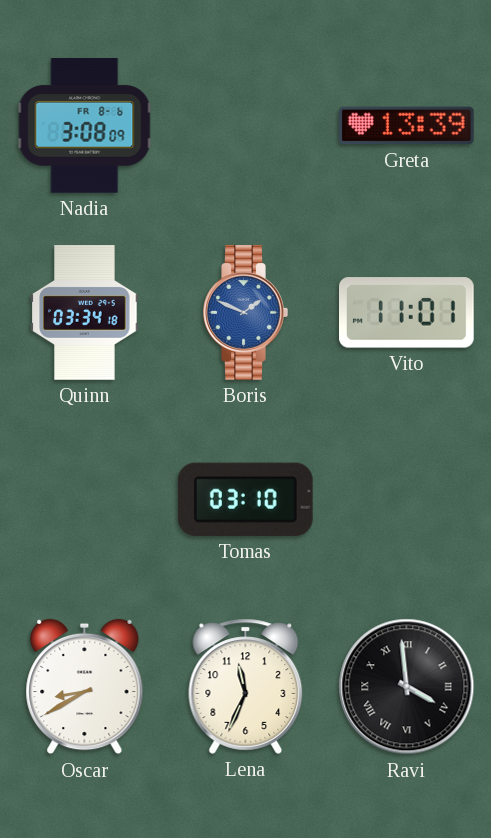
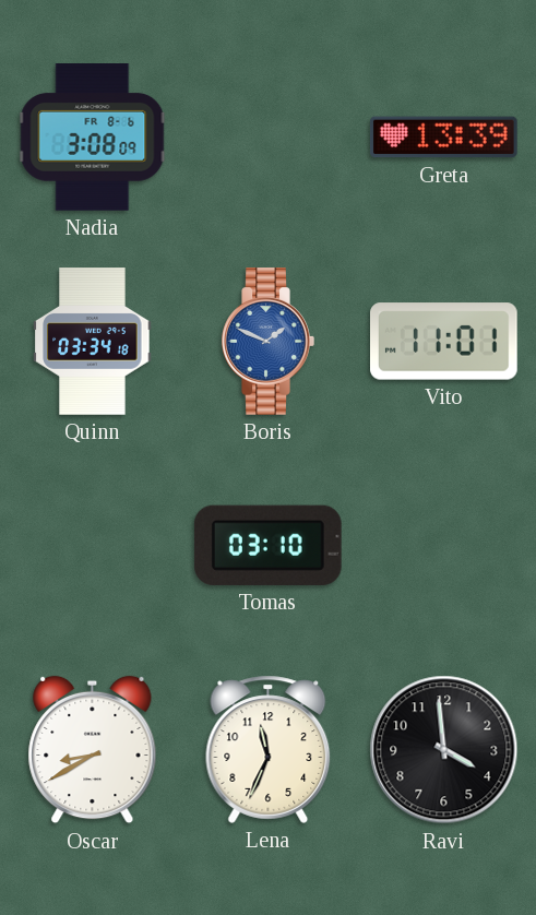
Ravi numerals: Roman -> Arabic
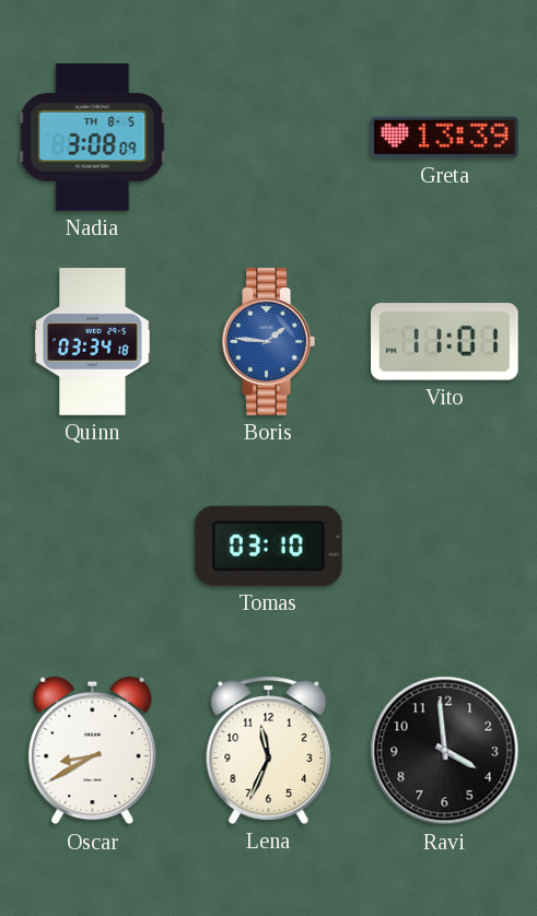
Nadia date: FR 8-6 -> TH 8-5
Boris: 1:49 -> 1:46
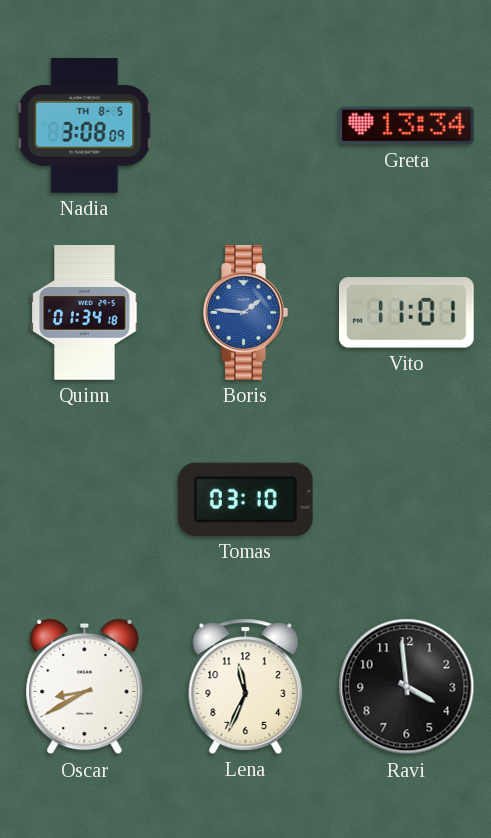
Greta: 13:39 -> 13:34
Quinn: 03:34 -> 01:34
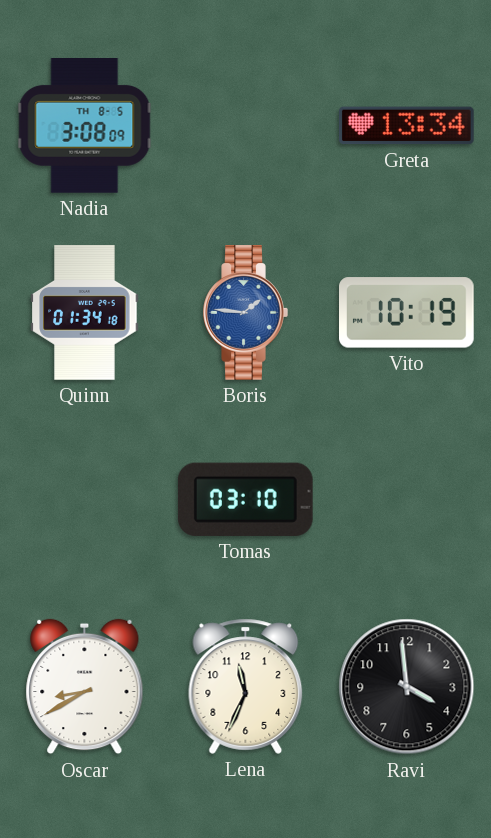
Vito: 11:01 -> 10:19
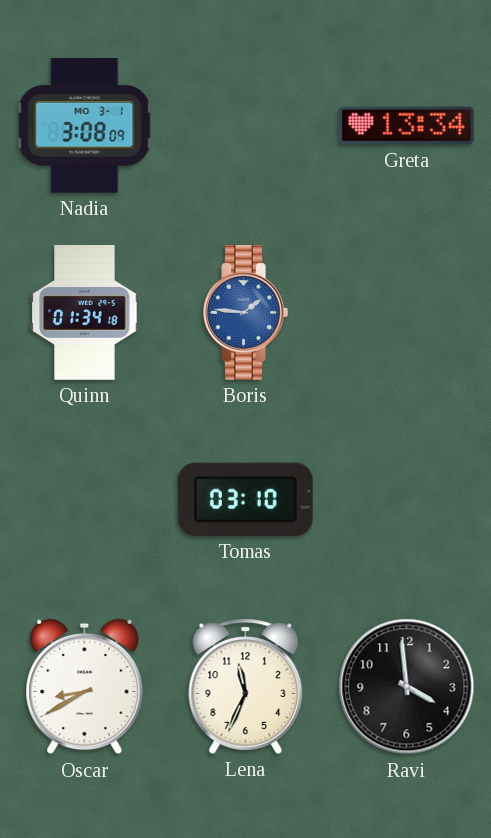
Nadia date: TH 8-5 -> MO 3-1
Vito: 10:19 -> none
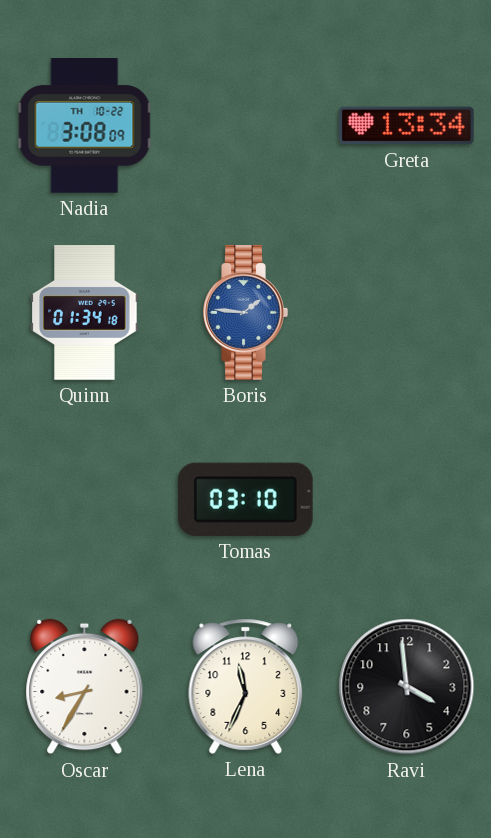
Nadia date: MO 3-1 -> TH 10-22
Oscar: 8:40 -> 8:35
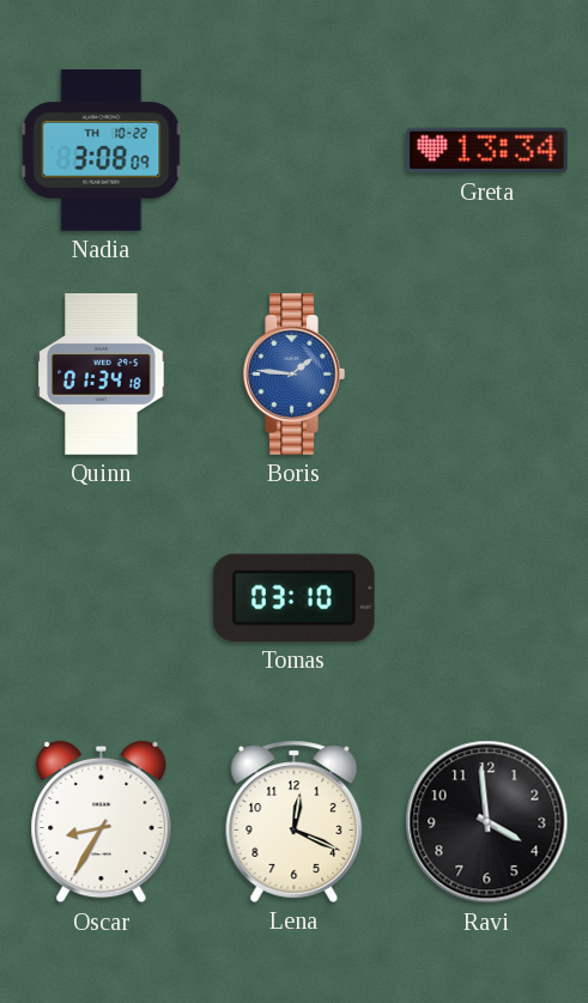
Lena: 11:34 -> 12:19
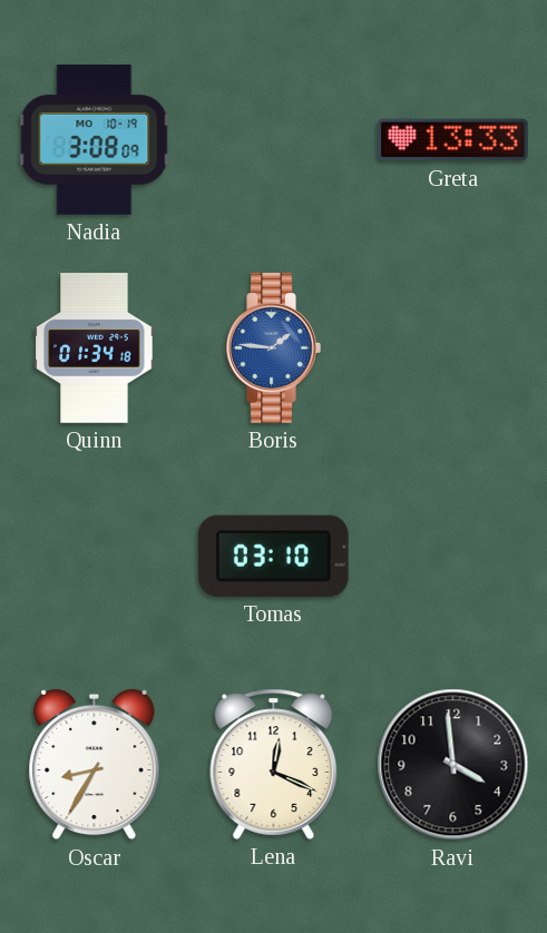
Nadia date: TH 10-22 -> MO 10-19
Greta: 13:34 -> 13:33
